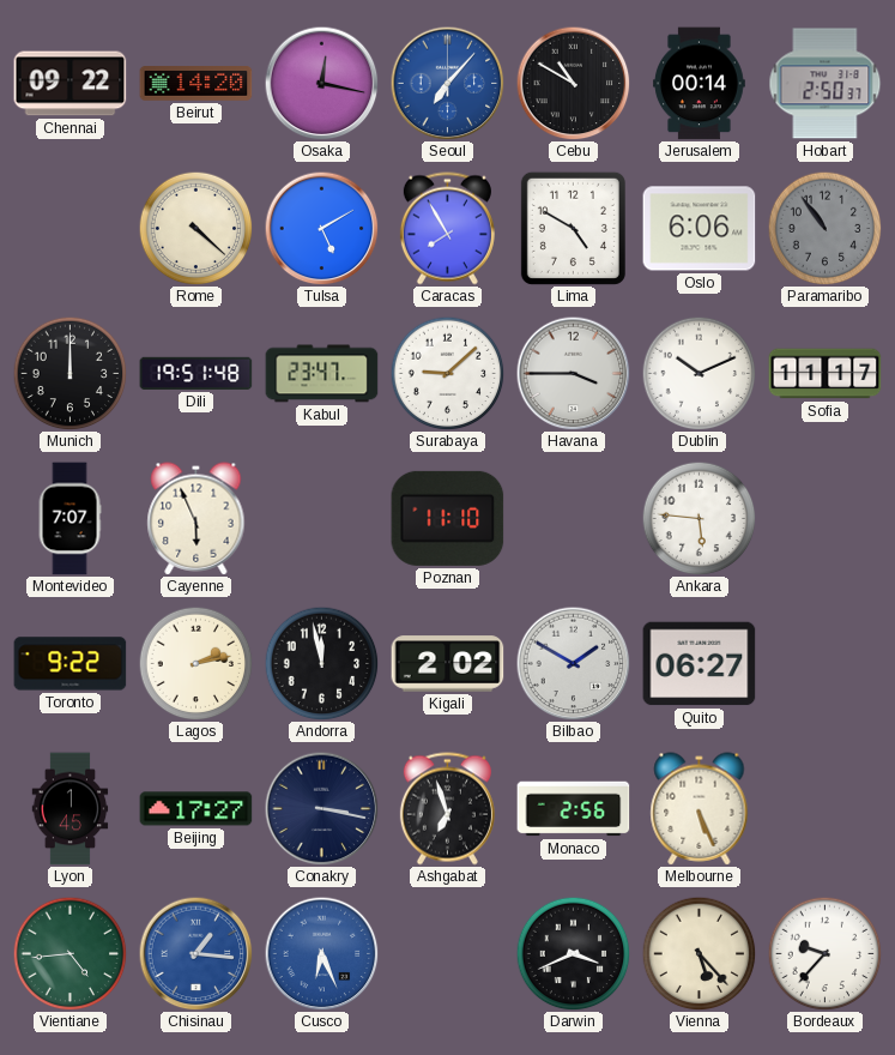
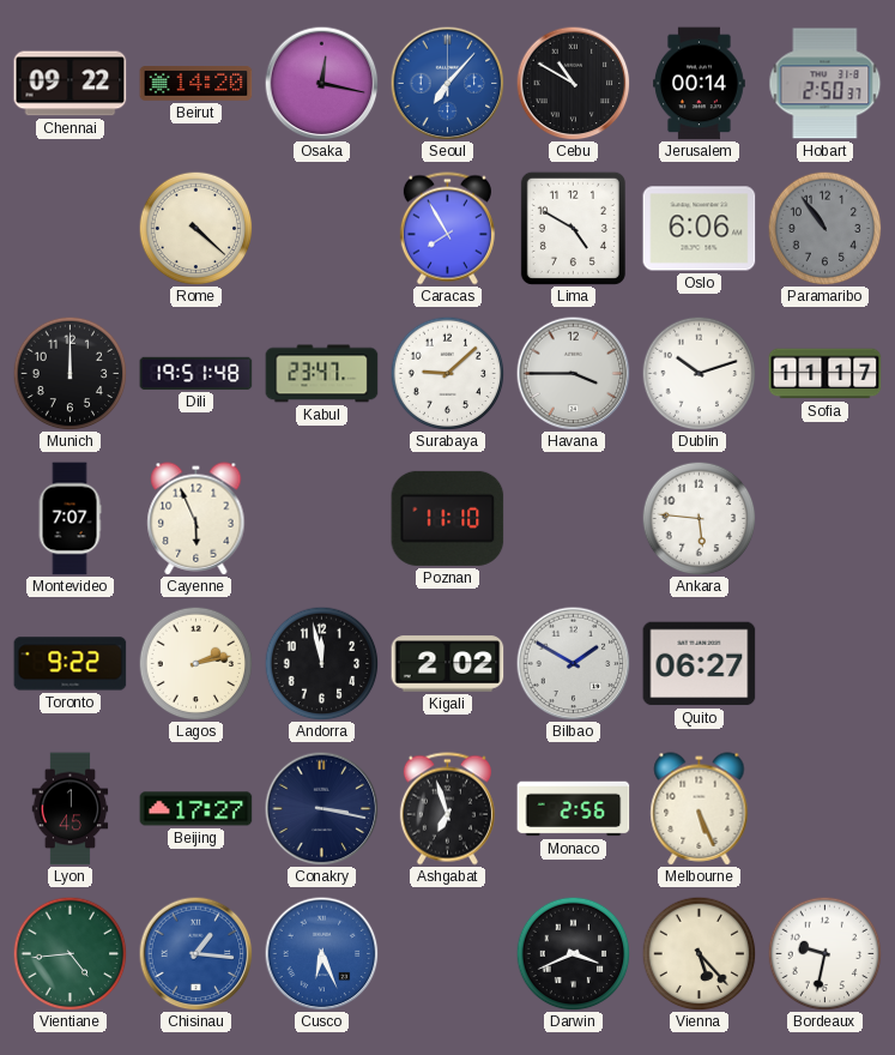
Tulsa: 5:10 -> none
Dublin: 10:11 -> 10:12
Bordeaux: 9:37 -> 9:32
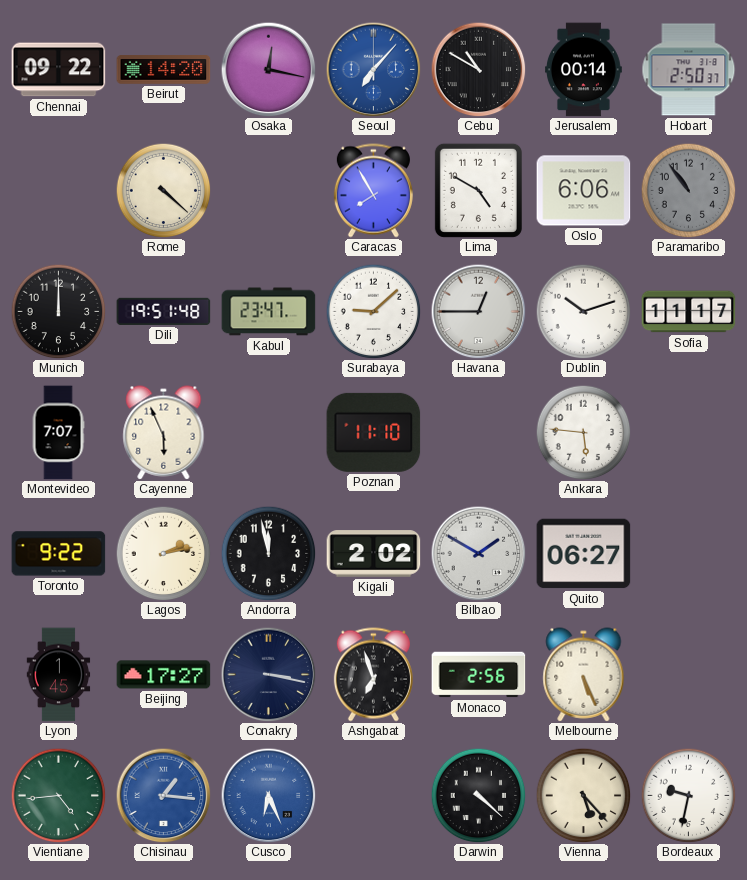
Havana: 3:45 -> 12:45
Darwin: 3:41 -> 4:22
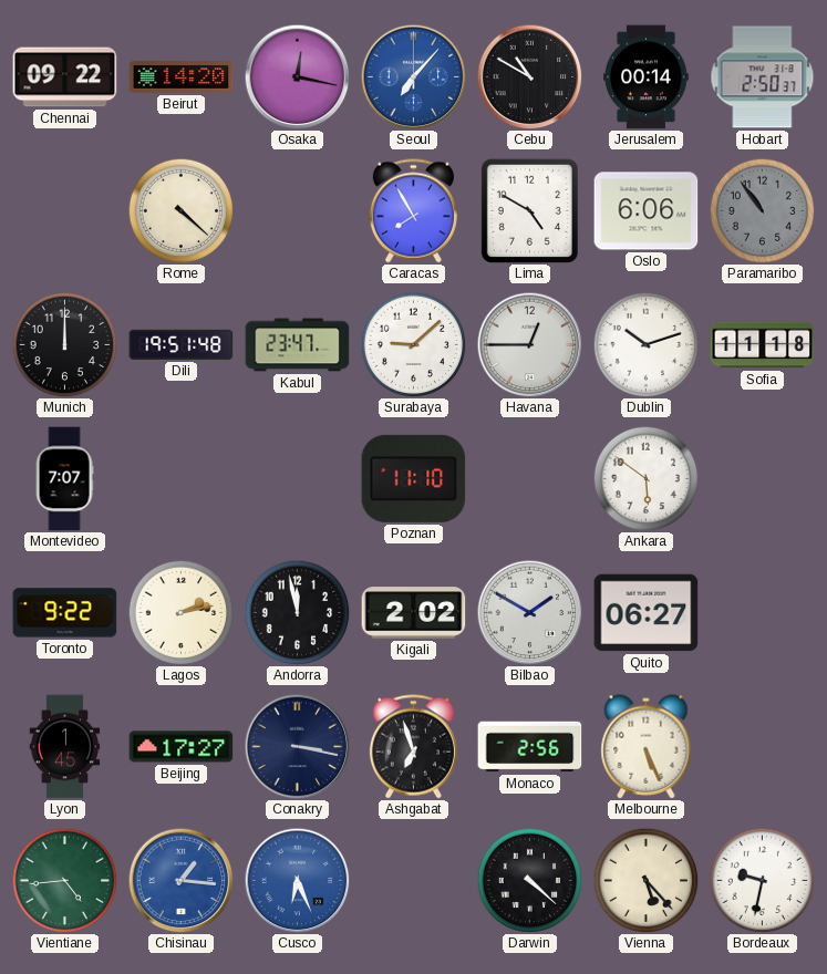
Sofia: 11:17 -> 11:18
Cayenne: 5:56 -> none
Ankara: 5:46 -> 5:51
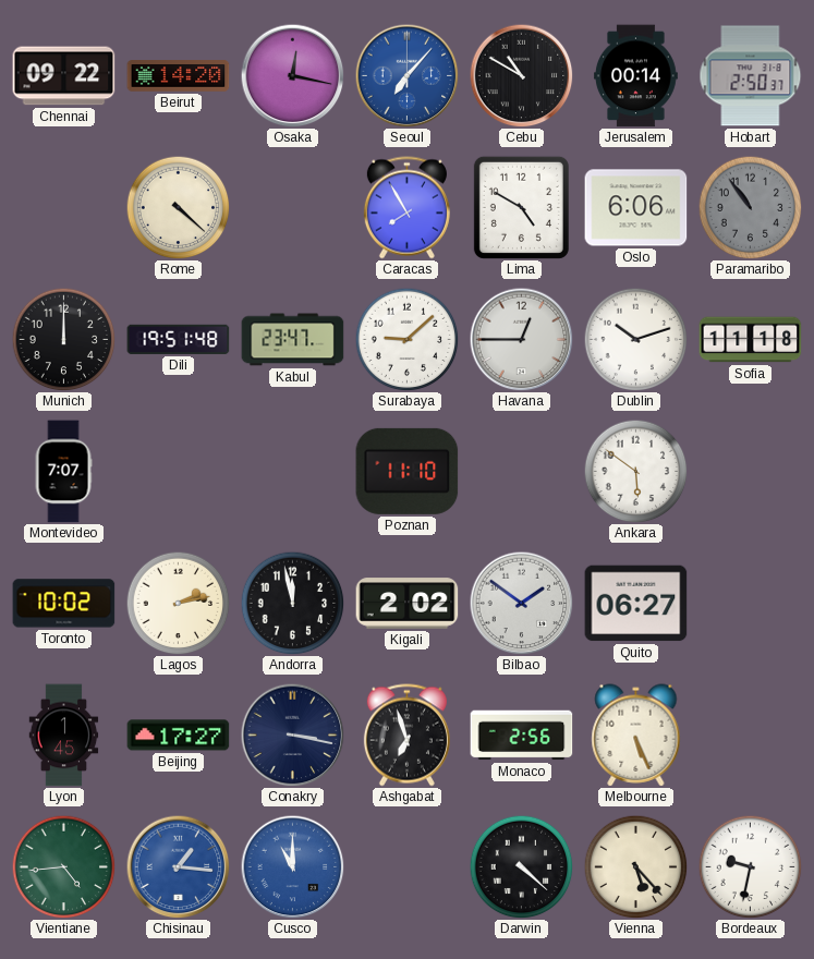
Toronto: 9:22 -> 10:02
Bilbao: 1:50 -> 1:51
Cusco: 6:26 -> 11:00
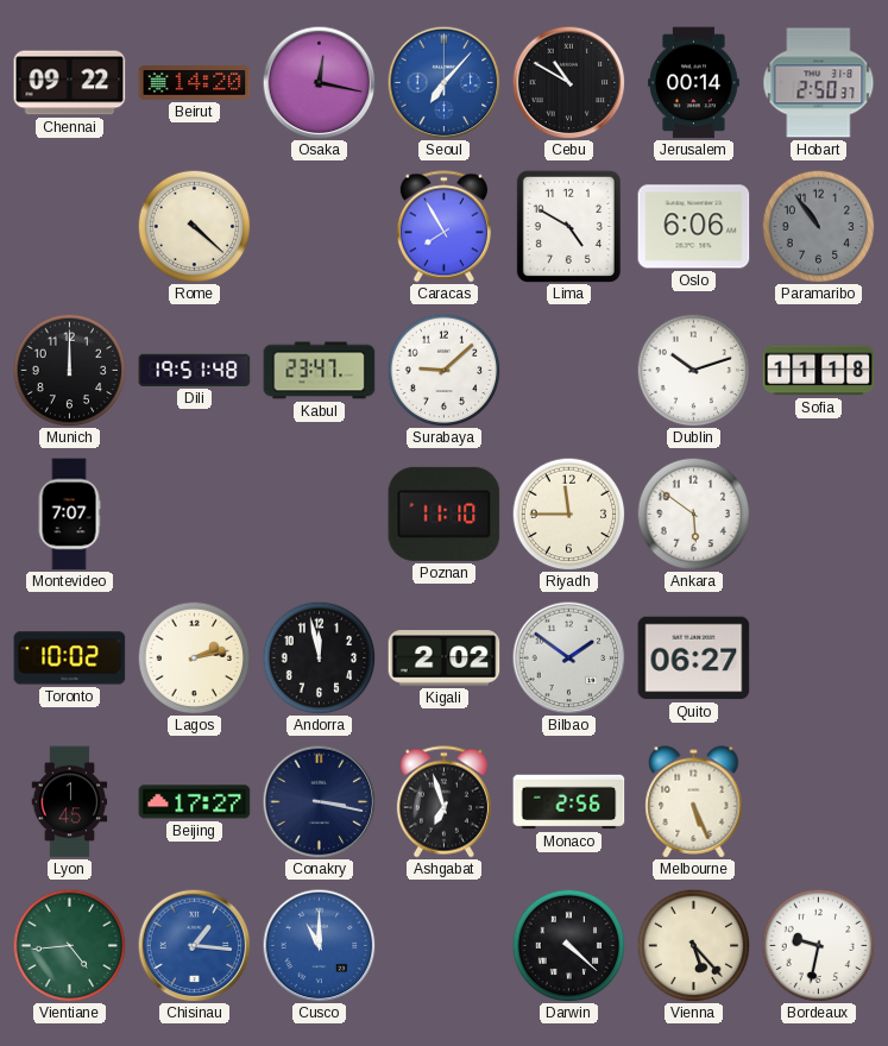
Havana: 12:45 -> none
Riyadh: none -> 11:45
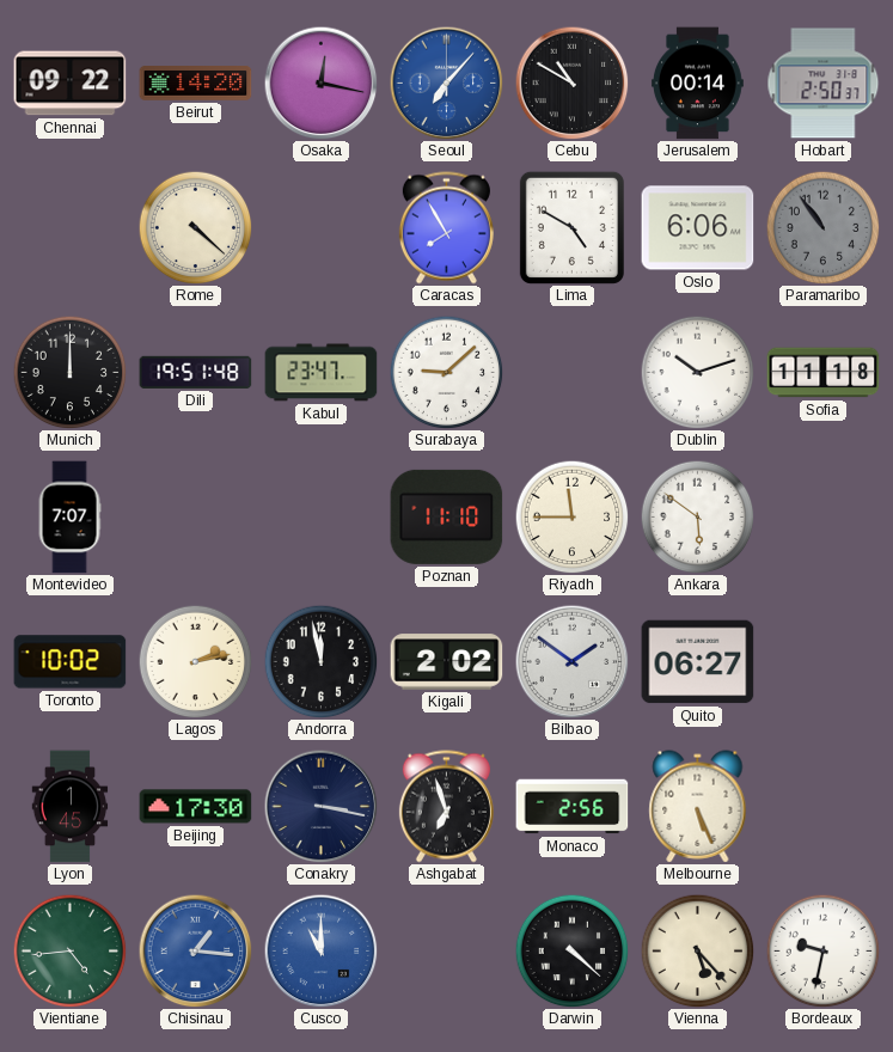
Beijing: 17:27 -> 17:30
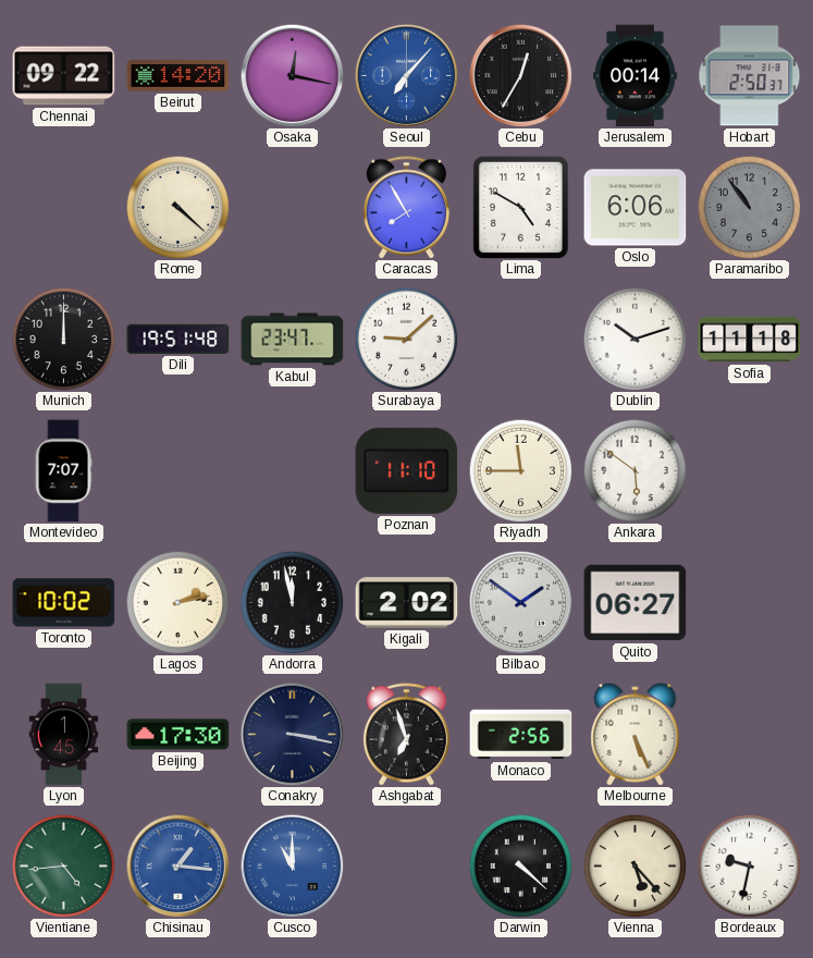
Cebu: 10:50 -> 12:35
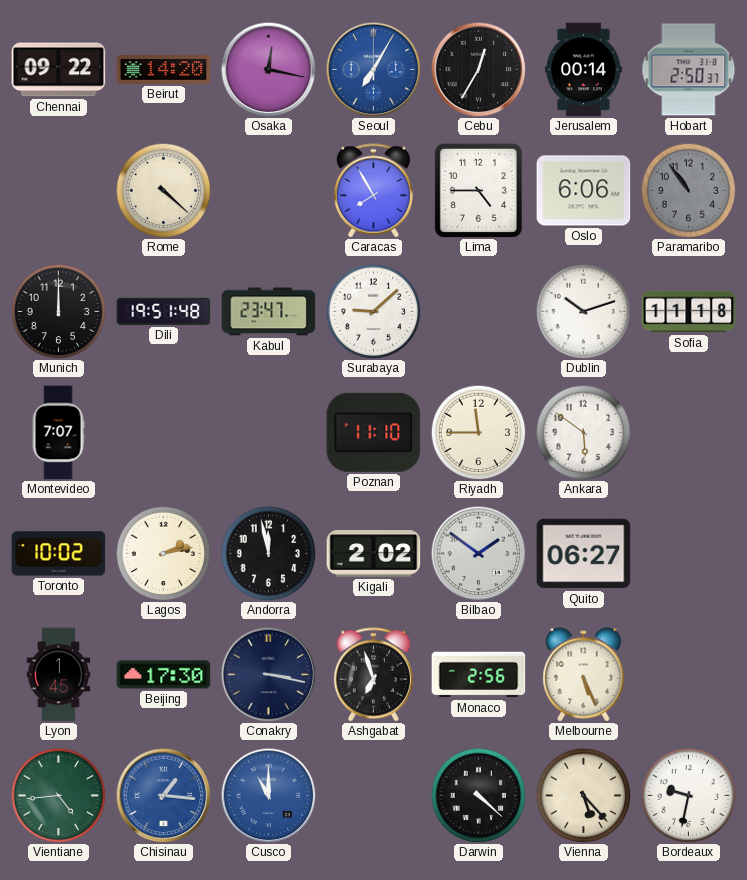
Seoul: 7:07 -> 7:05
Lima: 4:50 -> 4:45
